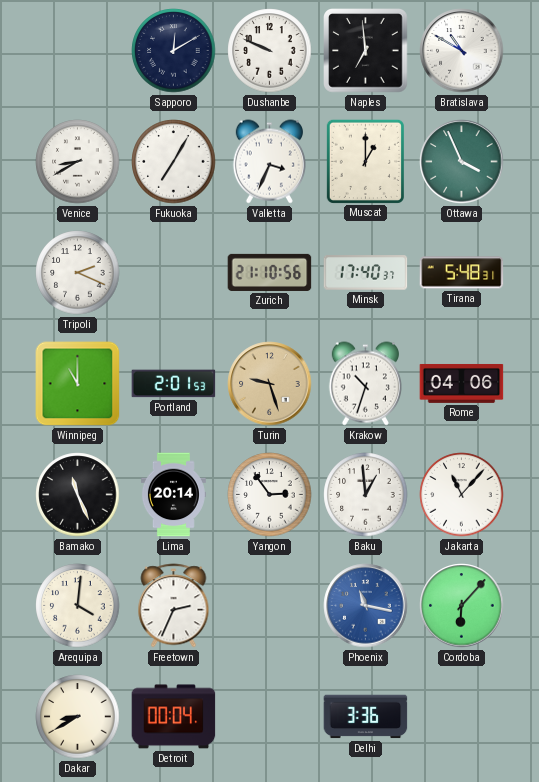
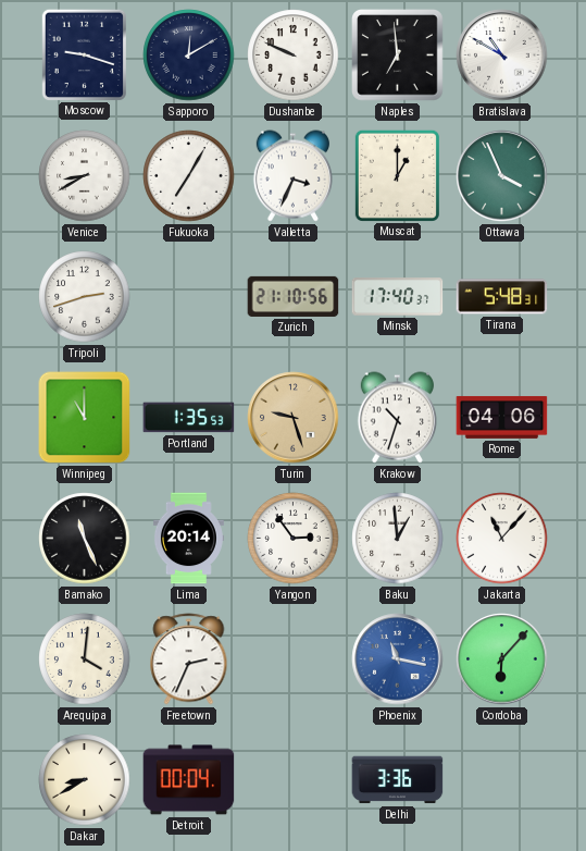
Moscow: none -> 9:18
Tripoli: 2:19 -> 2:42
Portland: 2:01 -> 1:35
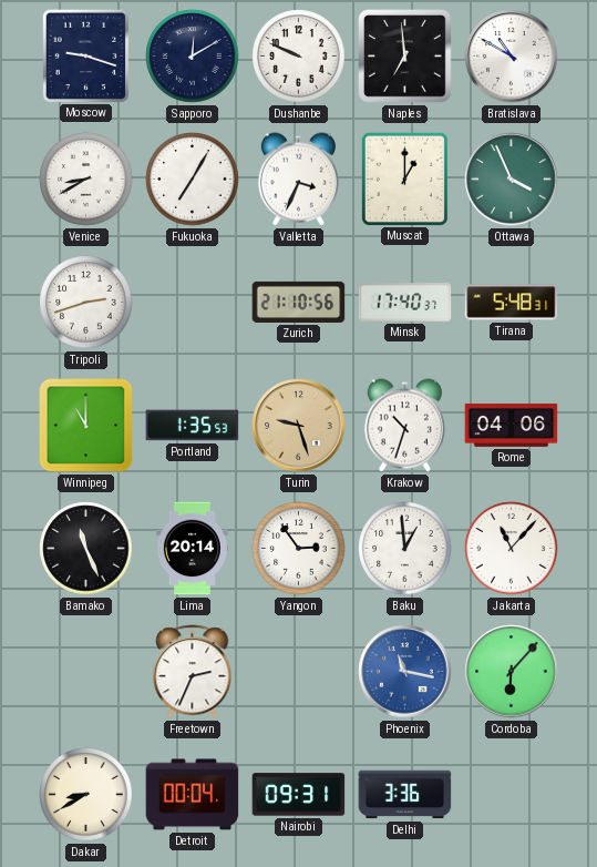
Arequipa: 4:01 -> none
Nairobi: none -> 09:31
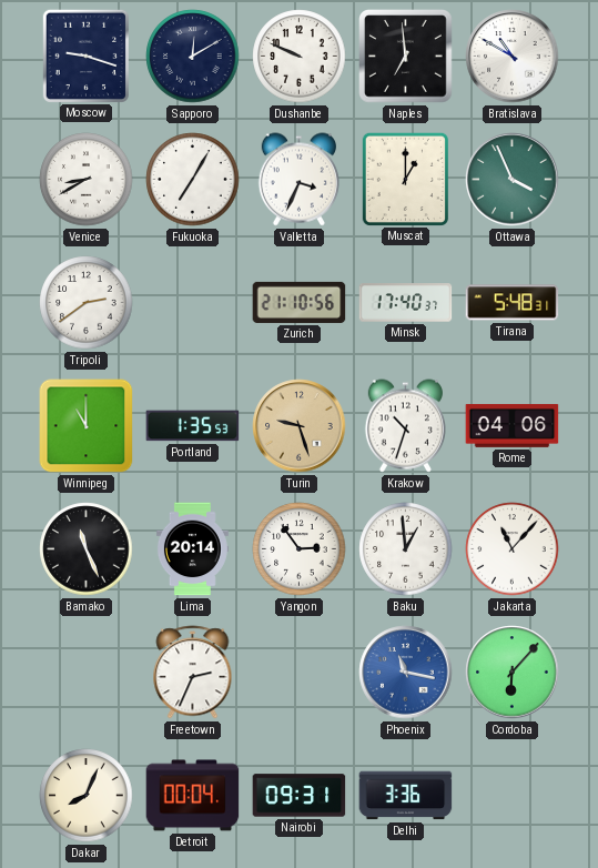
Tripoli: 2:42 -> 2:39
Dakar: 8:40 -> 8:04
